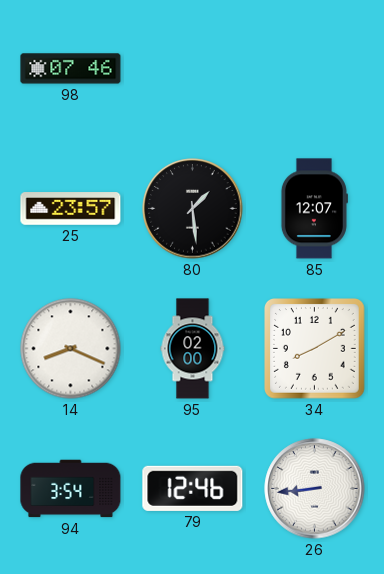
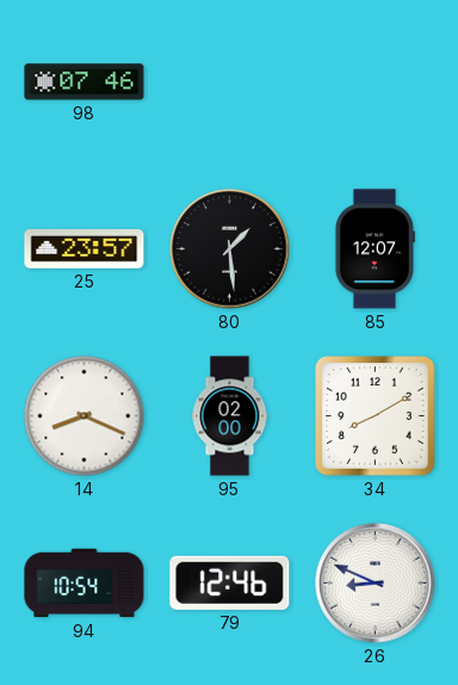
94: 3:54 -> 10:54
26: 8:44 -> 8:49
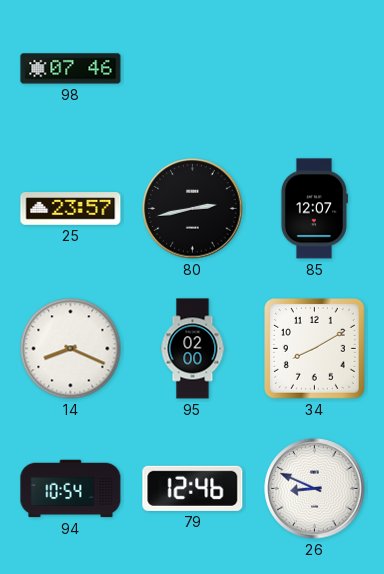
80: 1:29 -> 2:43
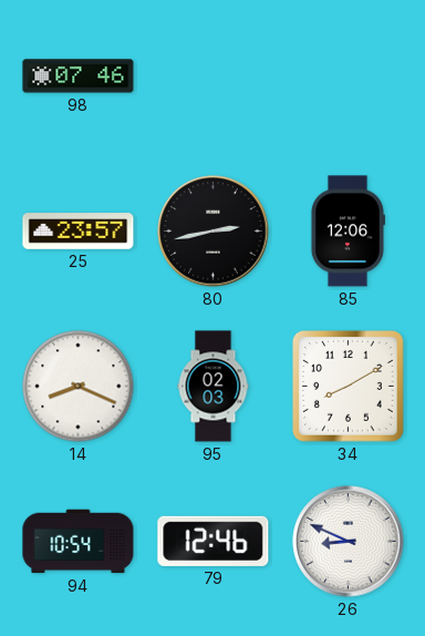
85: 12:07 -> 12:06
95: 02:00 -> 02:03
